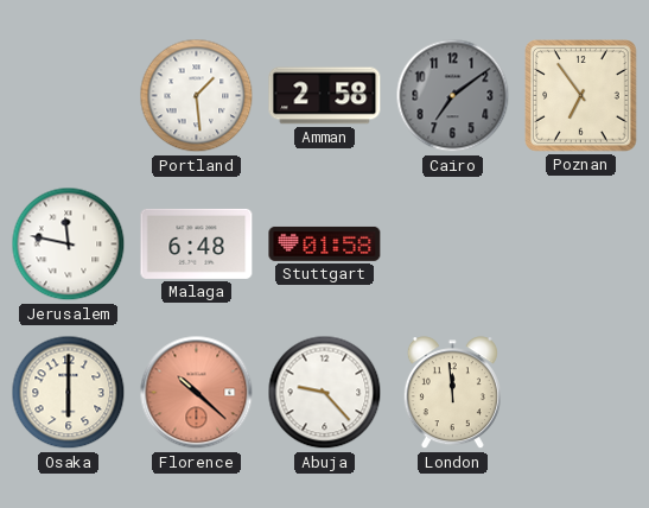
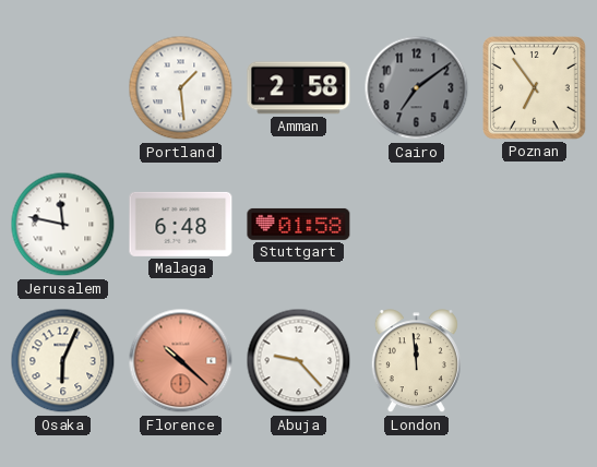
Osaka: 6:00 -> 6:04
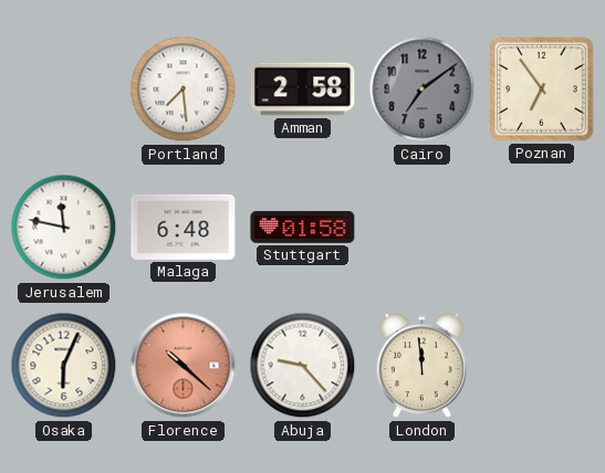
Portland: 1:29 -> 7:29
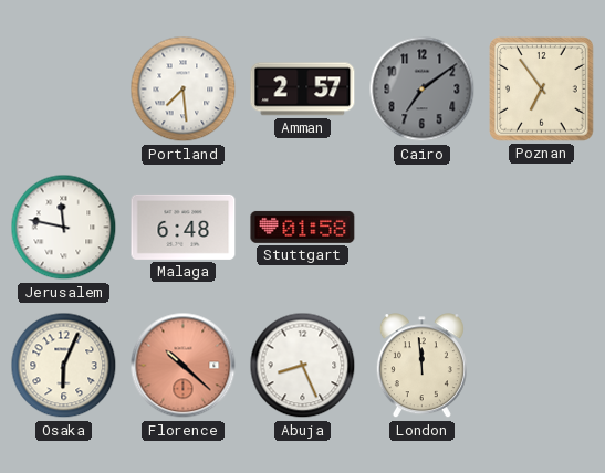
Amman: 2:58 -> 2:57
Abuja: 9:23 -> 8:26
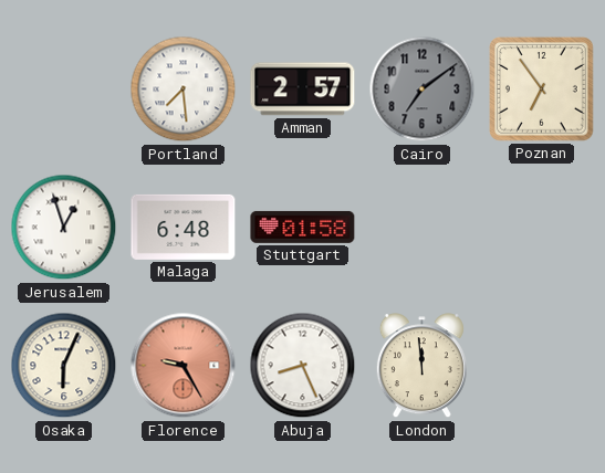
Jerusalem: 11:47 -> 12:57
Florence: 10:22 -> 9:25
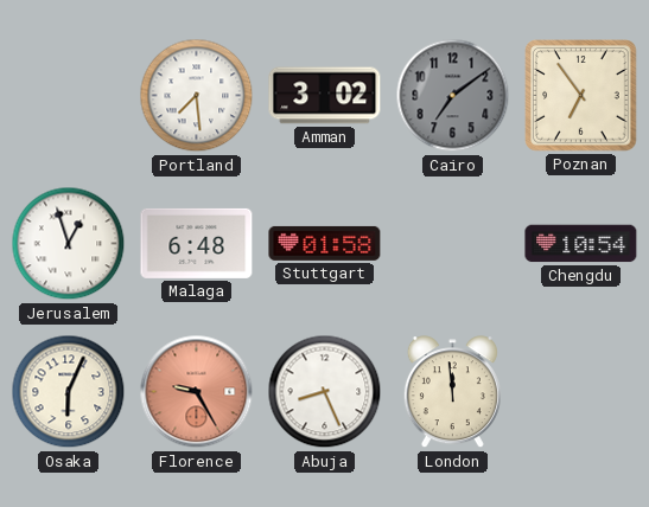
Amman: 2:57 -> 3:02
Chengdu: none -> 10:54
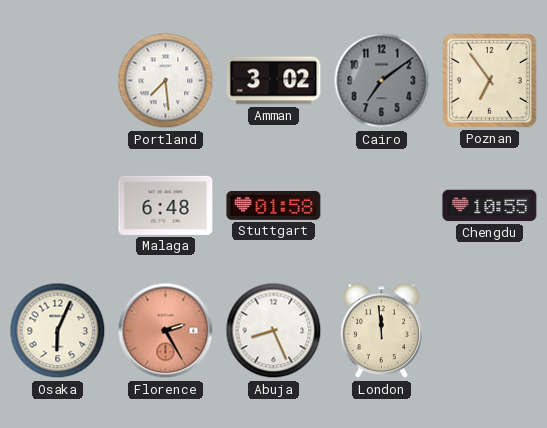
Jerusalem: 12:57 -> none
Chengdu: 10:54 -> 10:55
Florence: 9:25 -> 2:25
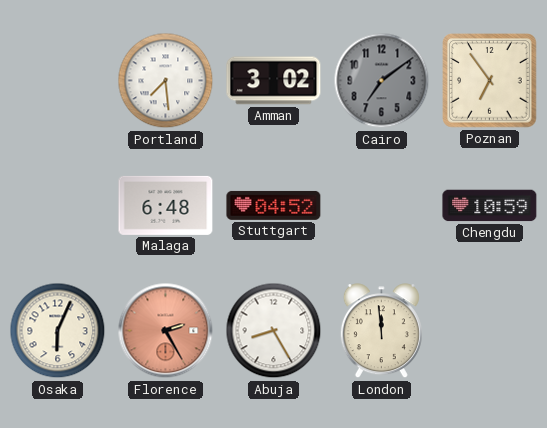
Stuttgart: 01:58 -> 04:52
Chengdu: 10:55 -> 10:59
Abuja: 8:26 -> 8:25
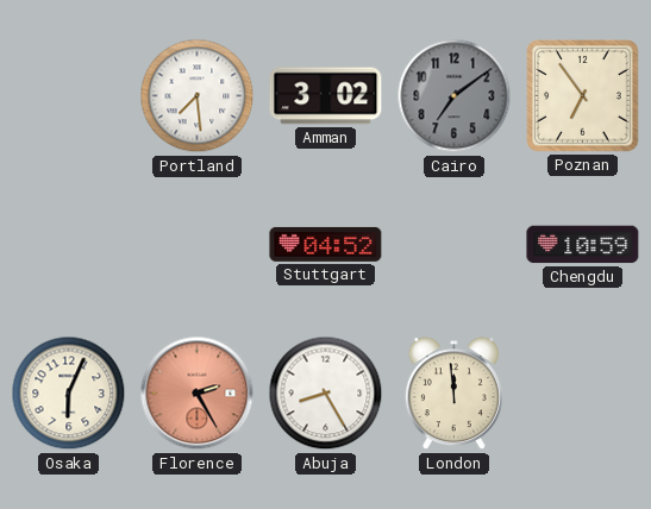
Malaga: 6:48 -> none
